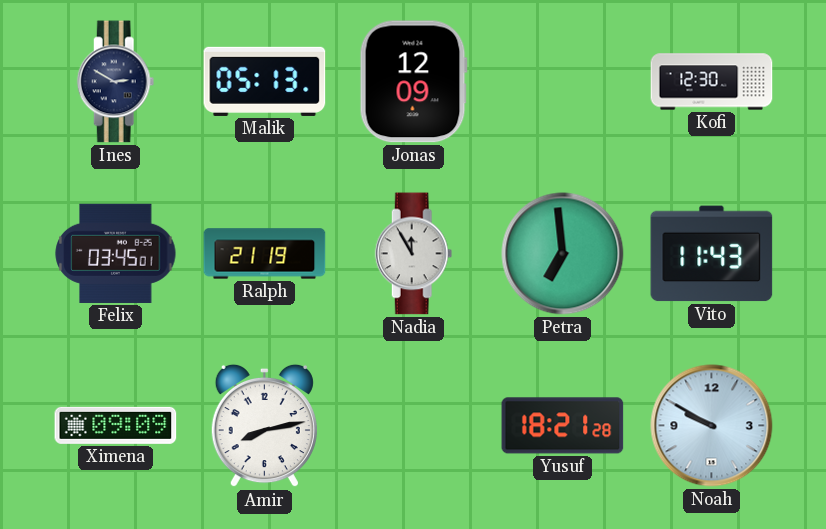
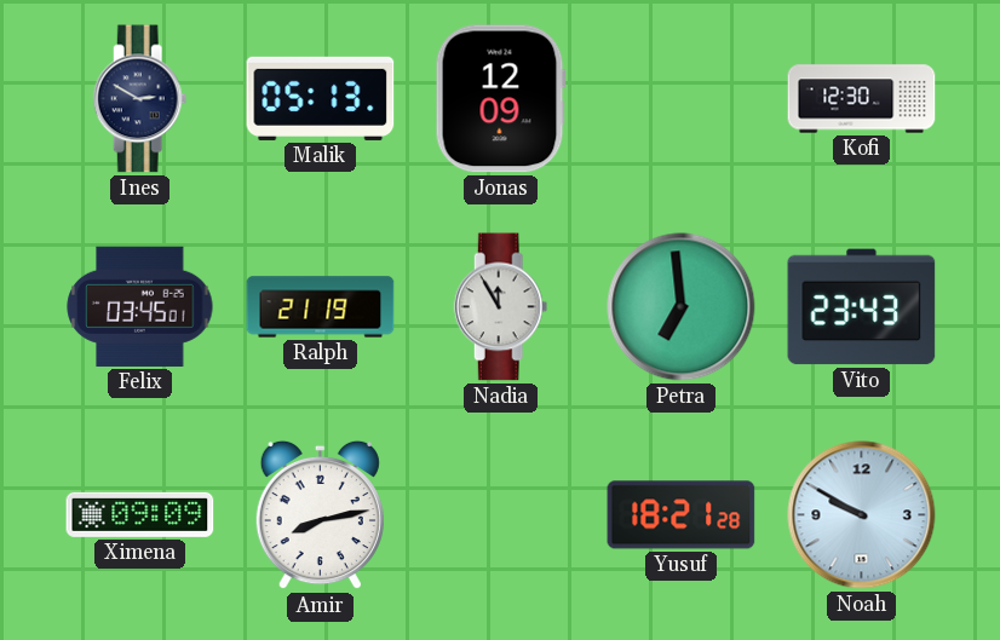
Vito: 11:43 -> 23:43
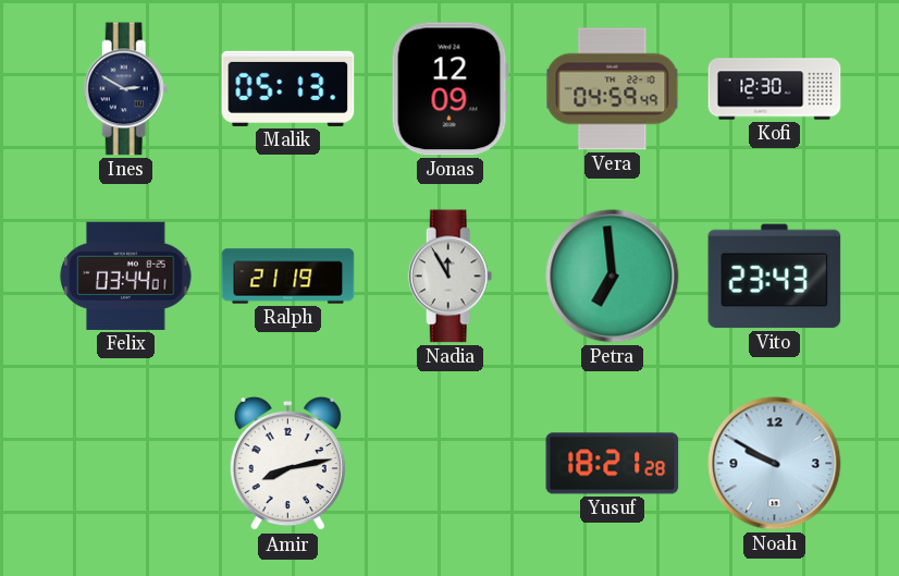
Vera: none -> 04:59
Felix: 03:45 -> 03:44
Ximena: 09:09 -> none
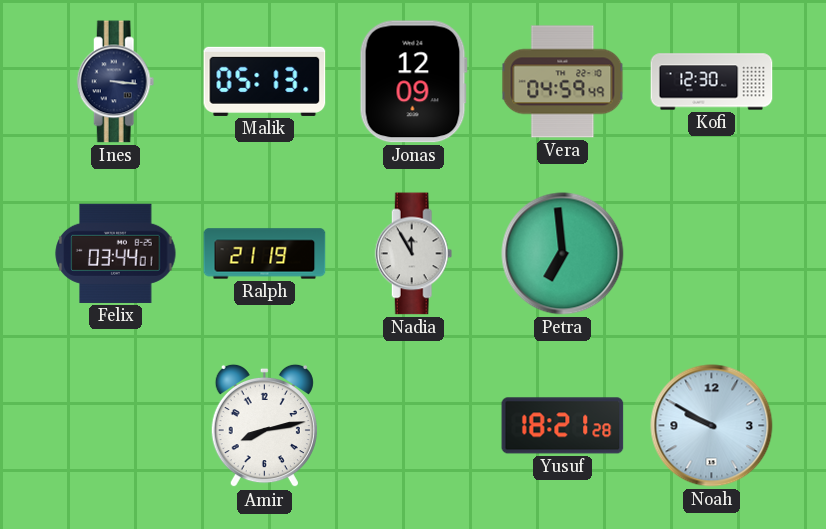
Ines: 2:50 -> 3:16
Vito: 23:43 -> none
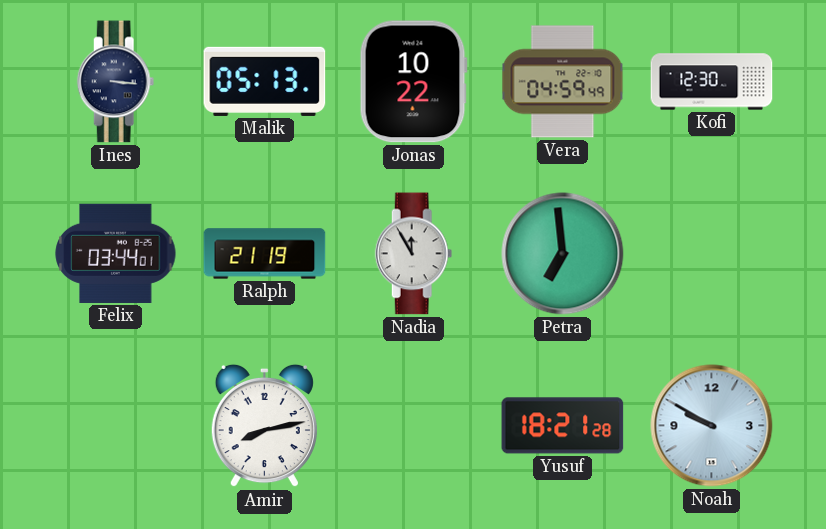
Jonas: 12:09 -> 10:22
